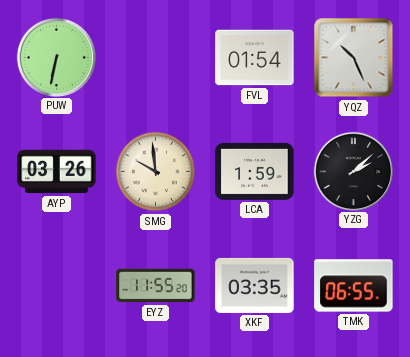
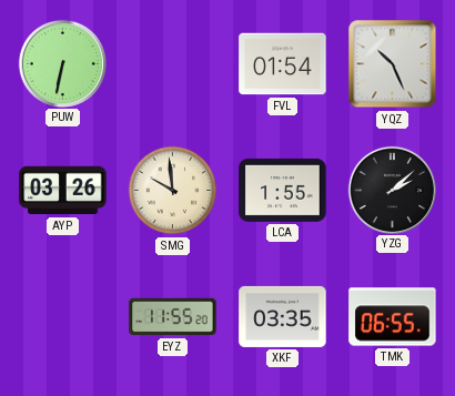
LCA: 1:59 -> 1:55
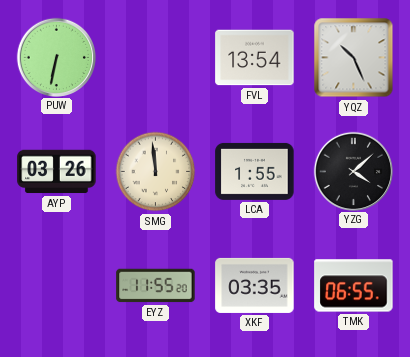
FVL: 01:54 -> 13:54
SMG: 9:59 -> 11:59
YZG: 2:08 -> 4:08
